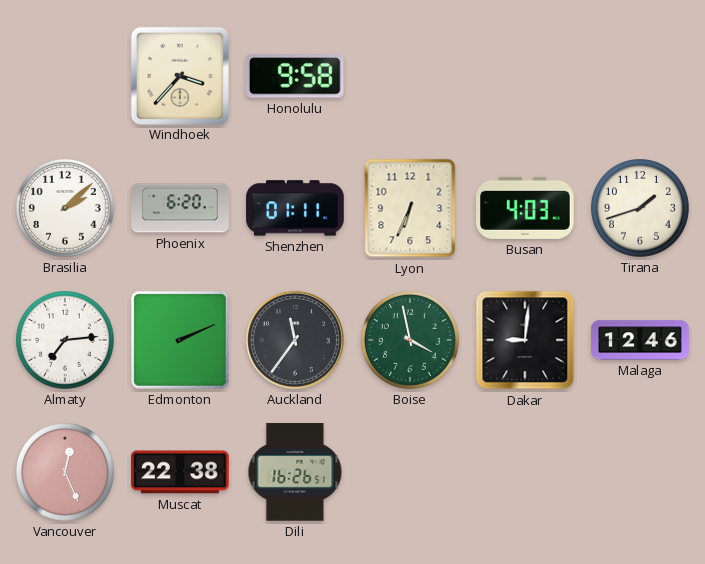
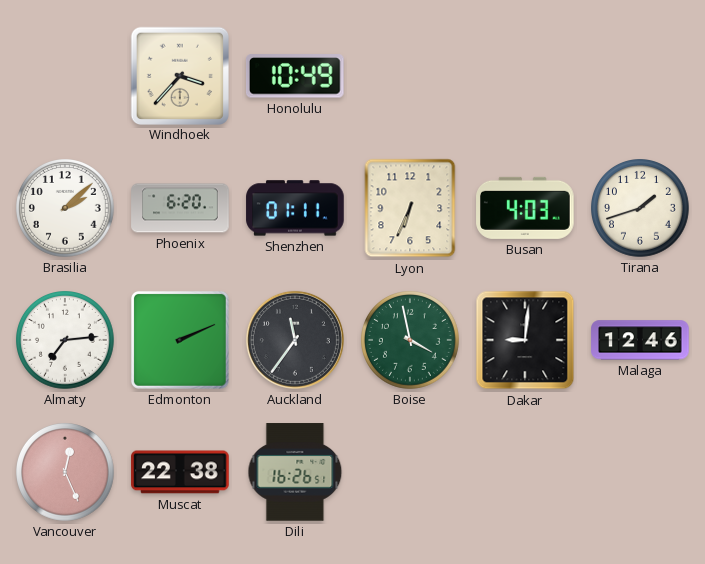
Honolulu: 9:58 -> 10:49
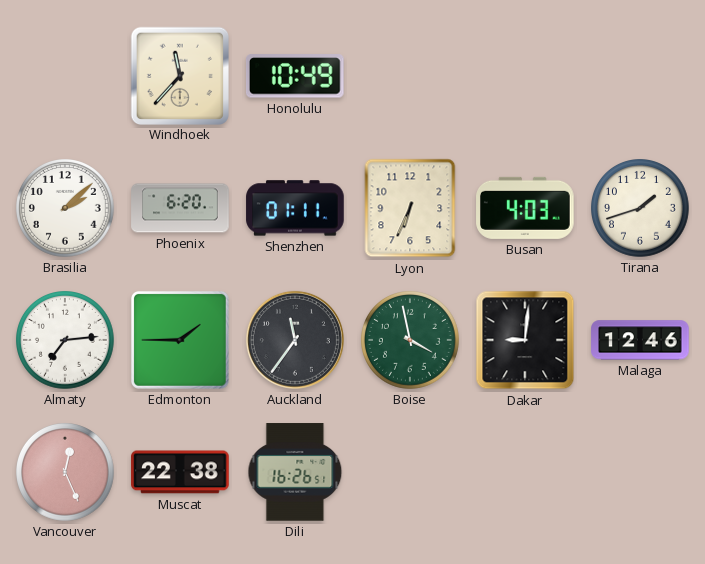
Windhoek: 3:37 -> 11:37
Edmonton: 2:11 -> 1:45
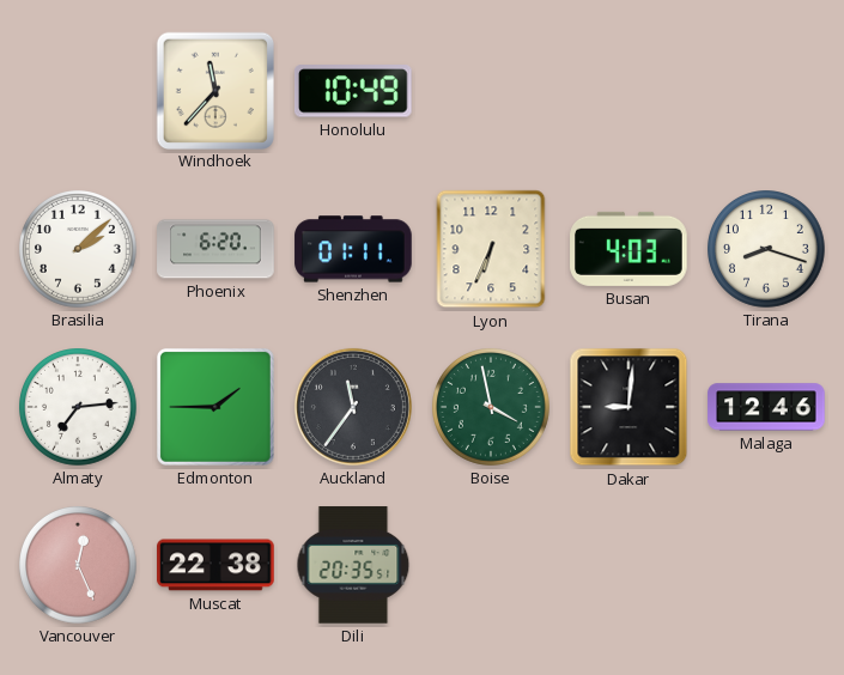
Tirana: 1:42 -> 8:18
Dili: 16:26 -> 20:35
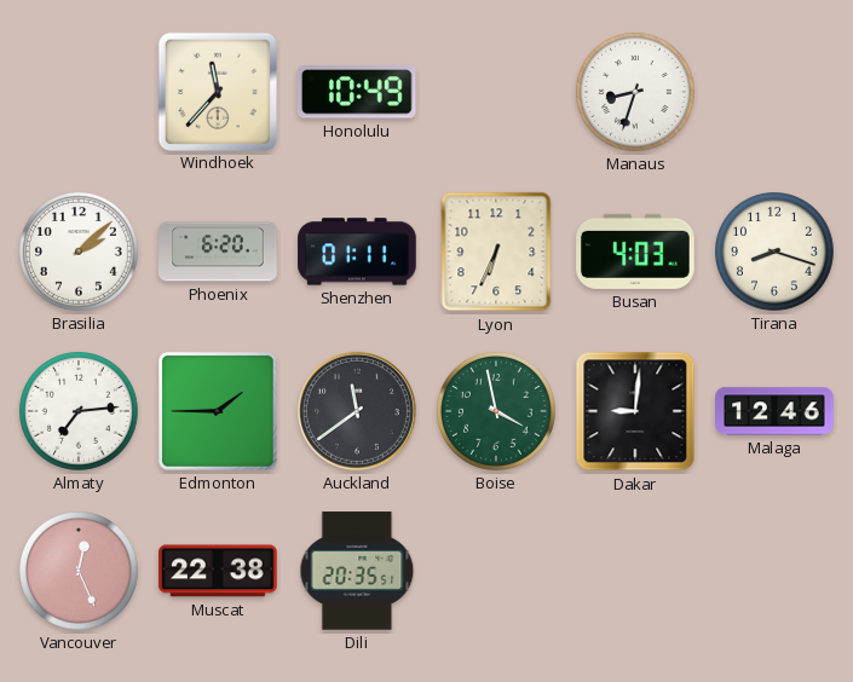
Manaus: none -> 8:33
Auckland: 11:36 -> 11:39
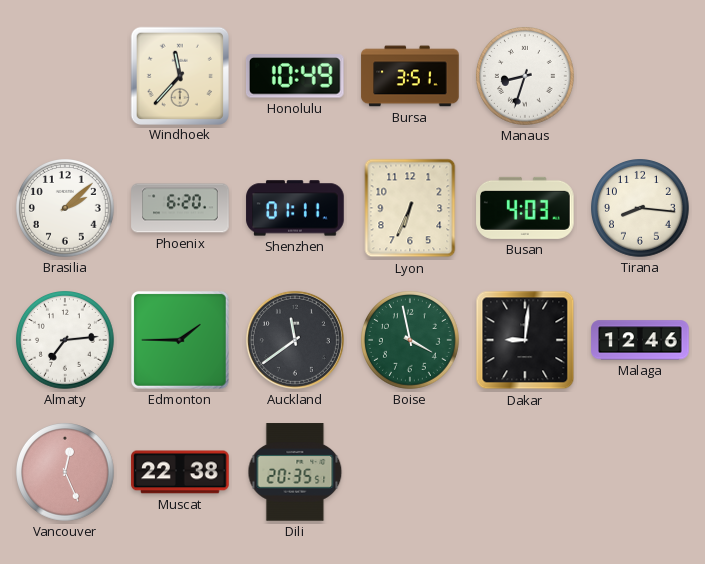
Bursa: none -> 3:51
Tirana: 8:18 -> 8:16
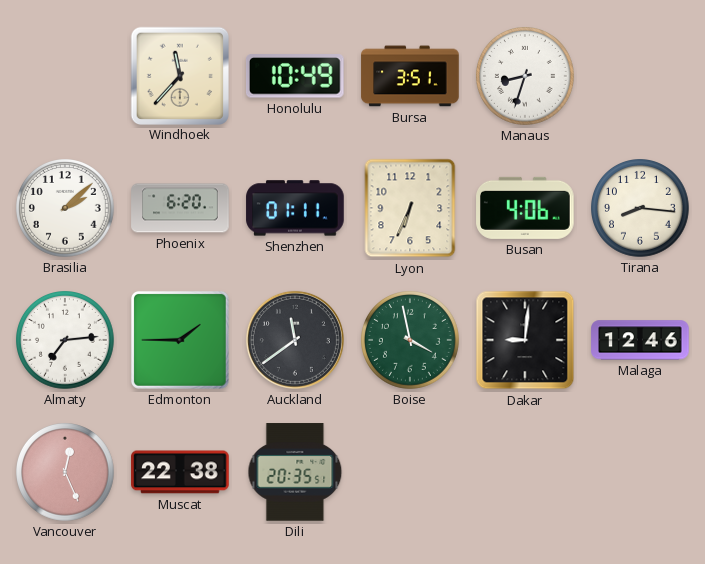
Busan: 4:03 -> 4:06
